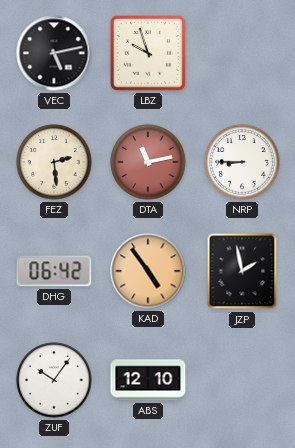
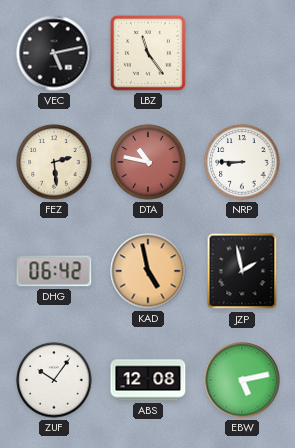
LBZ: 9:57 -> 11:24
DTA: 11:13 -> 10:47
KAD: 4:54 -> 4:58
ABS: 12:10 -> 12:08
EBW: none -> 5:13
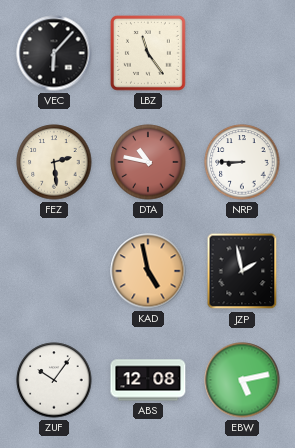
VEC: 5:13 -> 6:07
DHG: 06:42 -> none
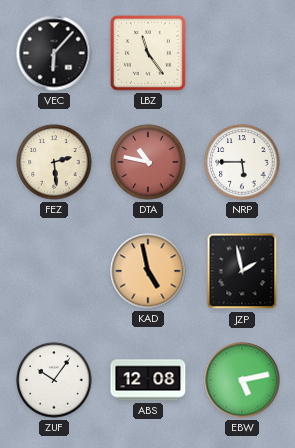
NRP: 8:45 -> 5:45
